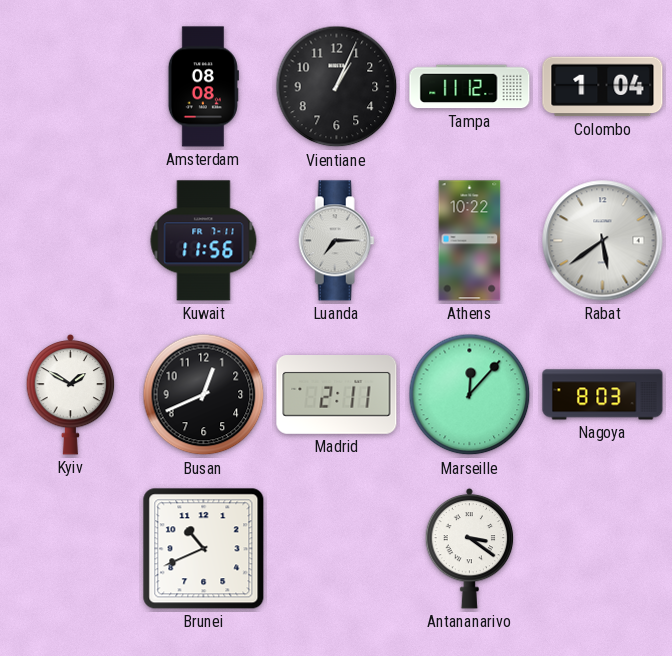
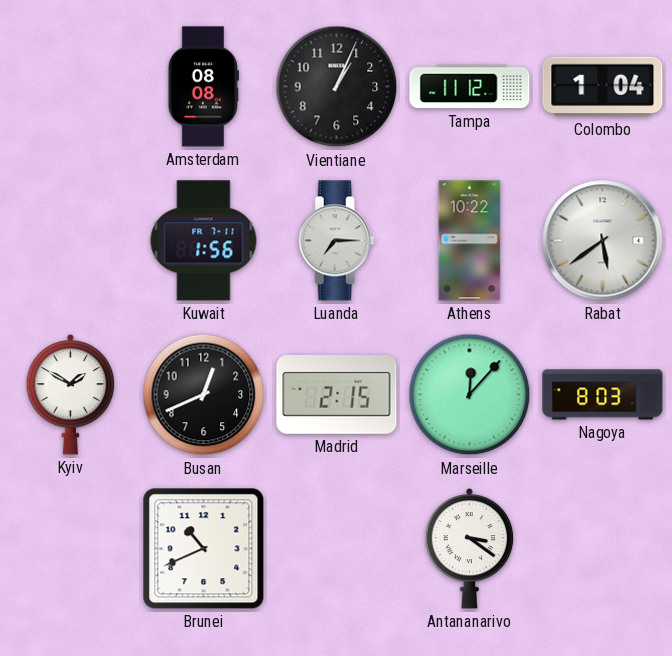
Kuwait: 11:56 -> 1:56
Madrid: 2:11 -> 2:15
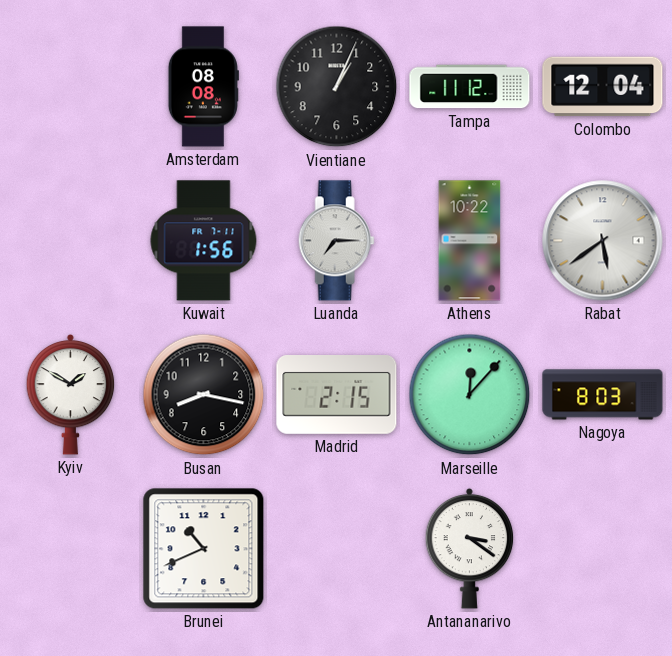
Colombo: 1:04 -> 12:04
Busan: 12:41 -> 8:17
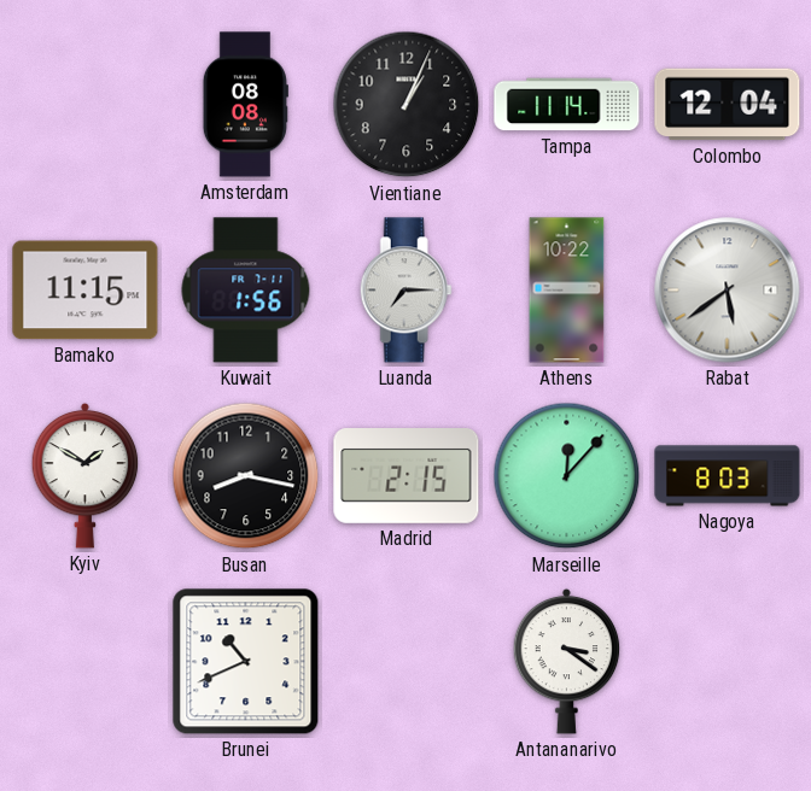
Tampa: 11:12 -> 11:14
Bamako: none -> 11:15
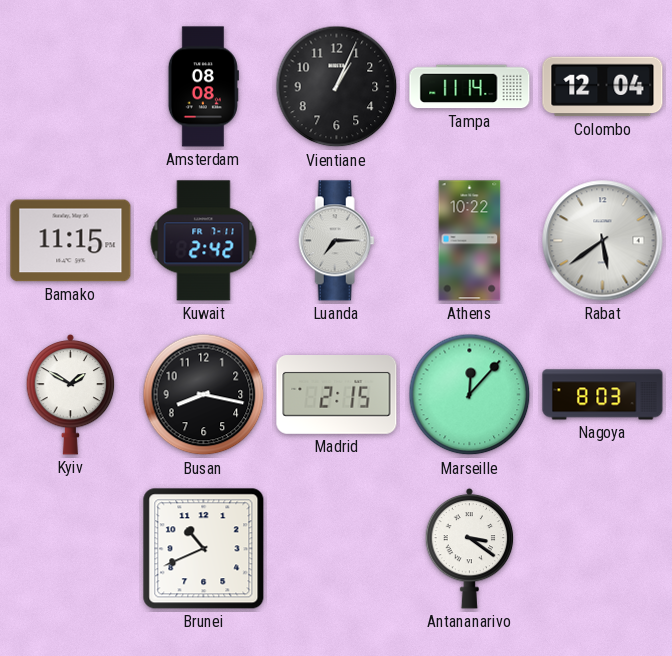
Kuwait: 1:56 -> 2:42
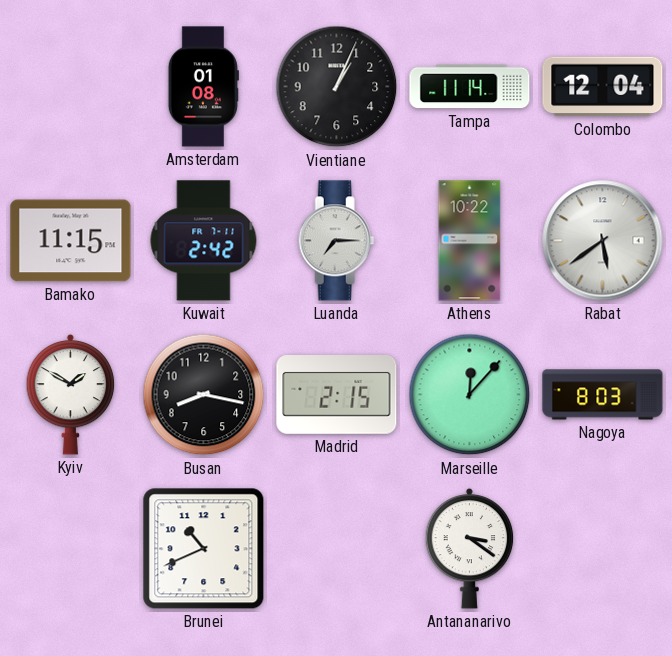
Amsterdam: 08:08 -> 01:08
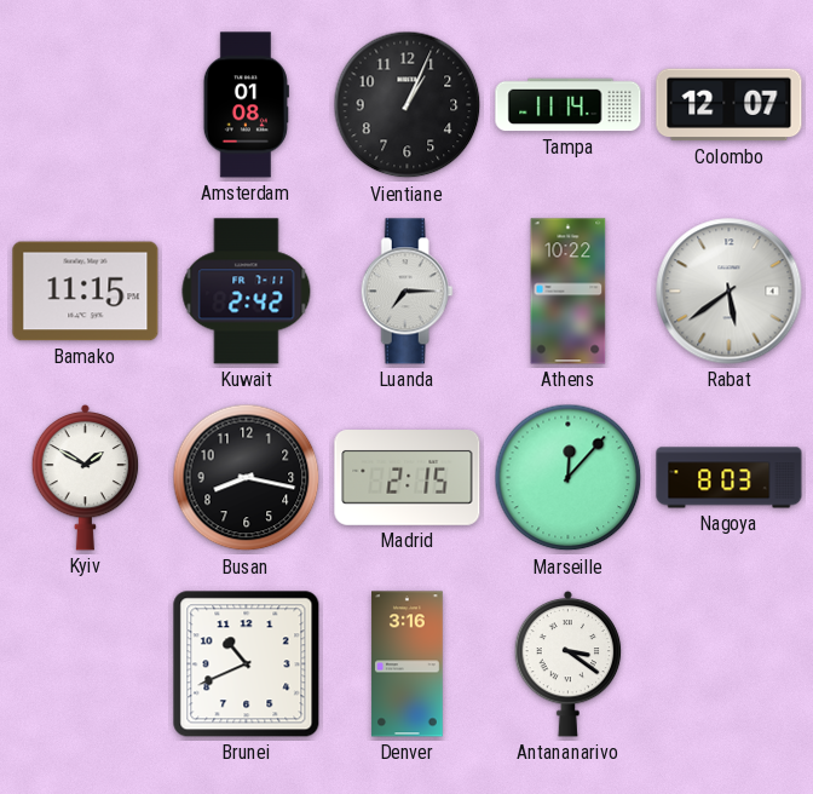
Colombo: 12:04 -> 12:07
Denver: none -> 3:16
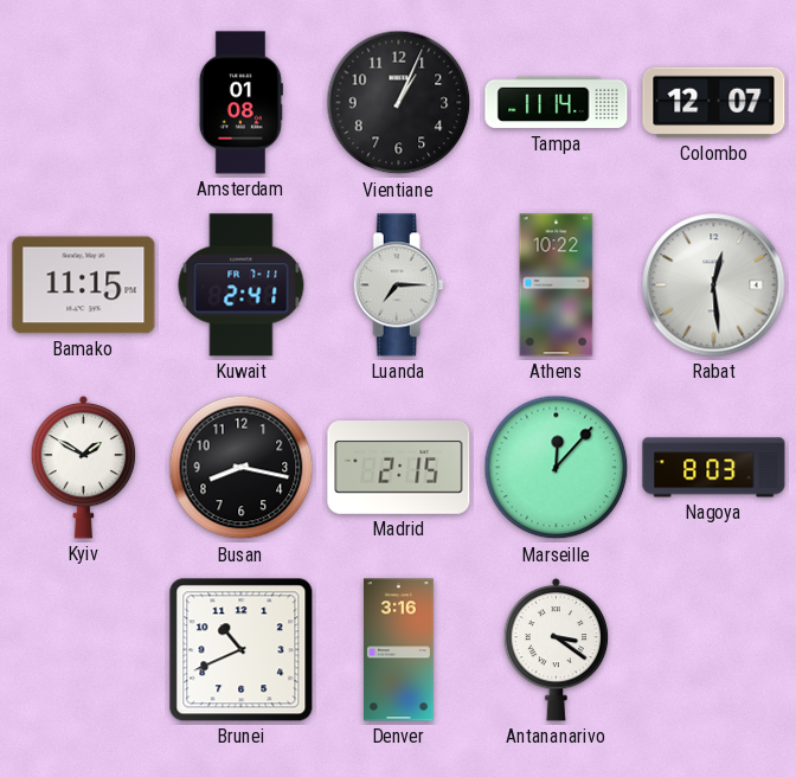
Kuwait: 2:42 -> 2:41
Rabat: 5:39 -> 12:29
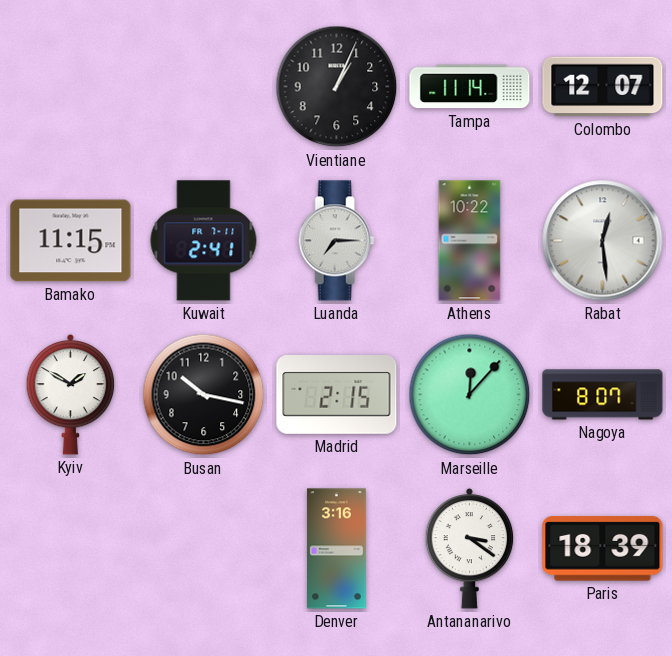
Amsterdam: 01:08 -> none
Busan: 8:17 -> 10:17
Nagoya: 8:03 -> 8:07
Brunei: 10:41 -> none
Paris: none -> 18:39
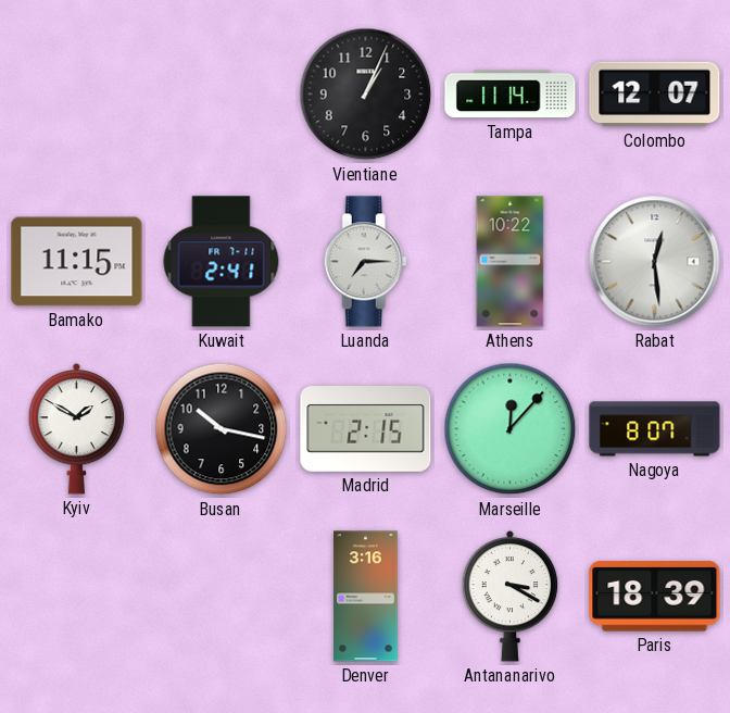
Antananarivo: 3:21 -> 3:20
